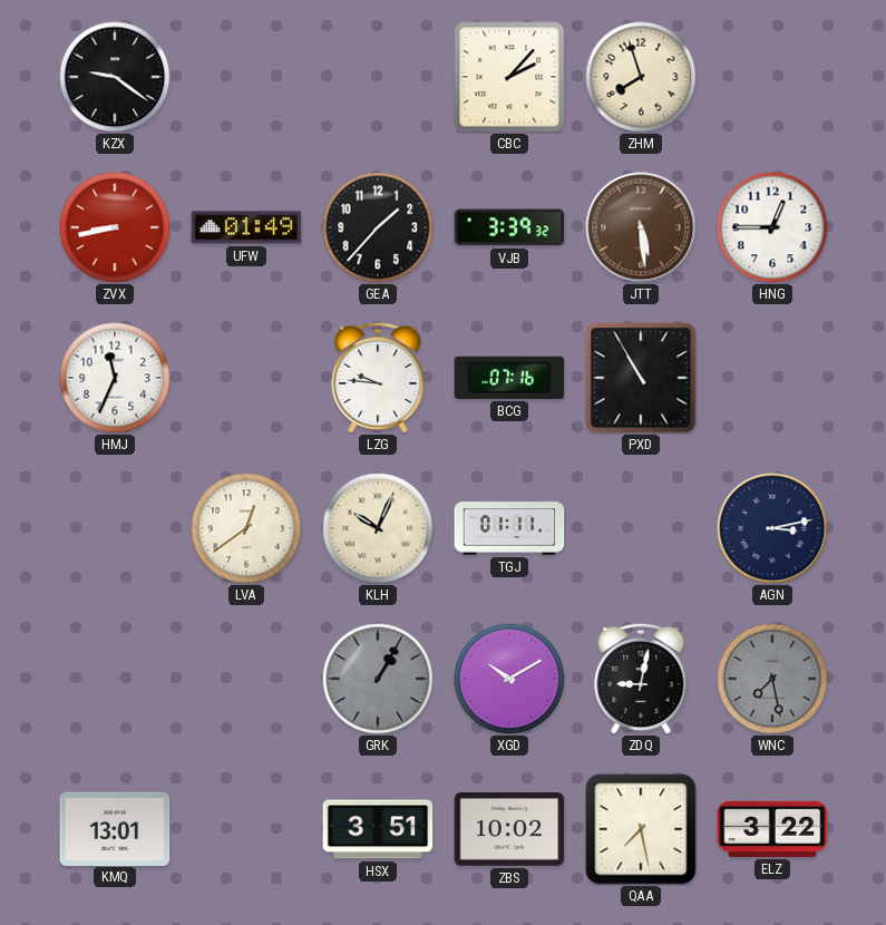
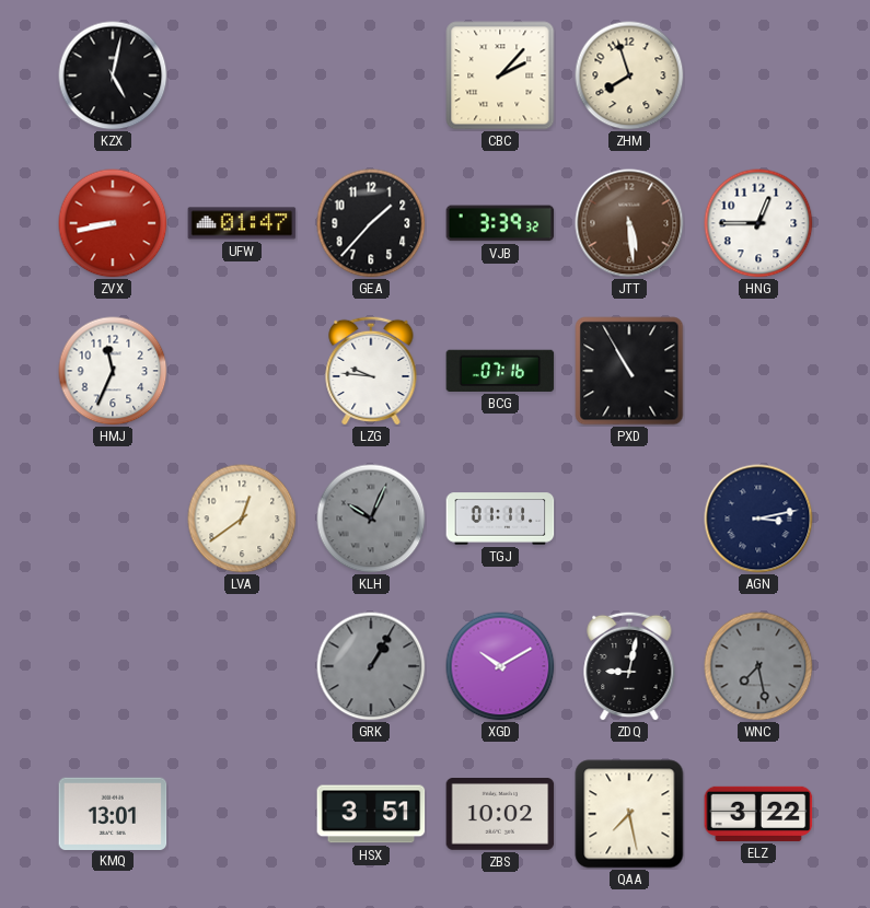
KZX: 9:21 -> 5:02
UFW: 01:49 -> 01:47
KLH dial: cream -> grey
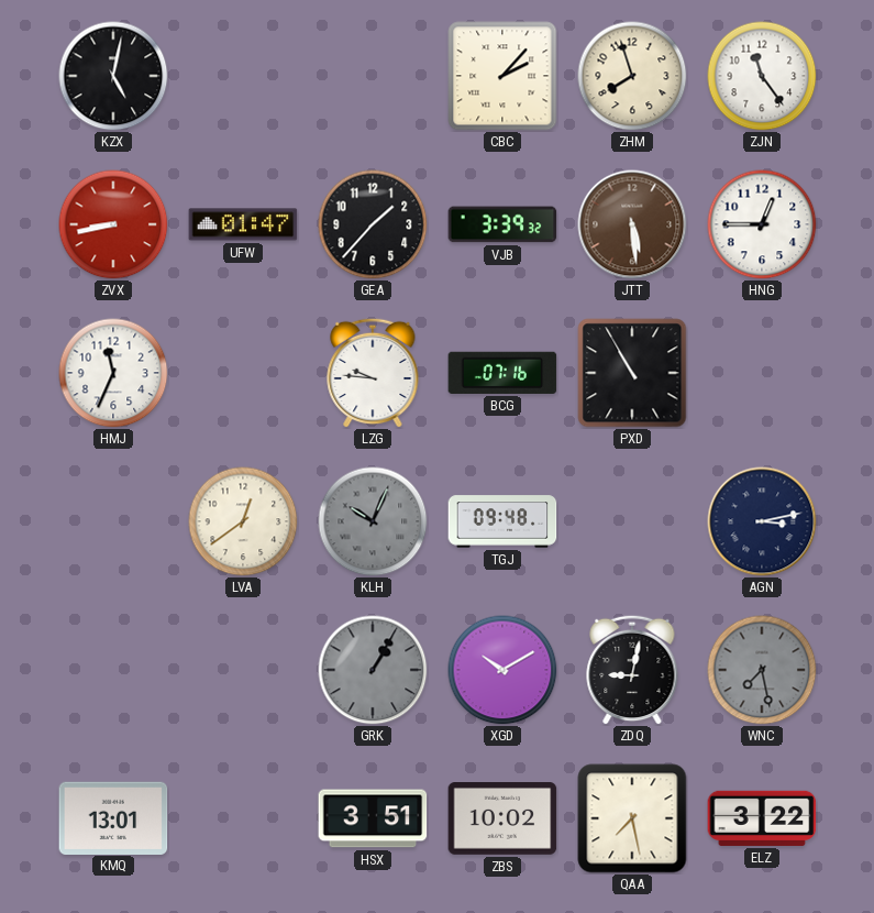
ZJN: none -> 11:24
TGJ: 01:11 -> 09:48
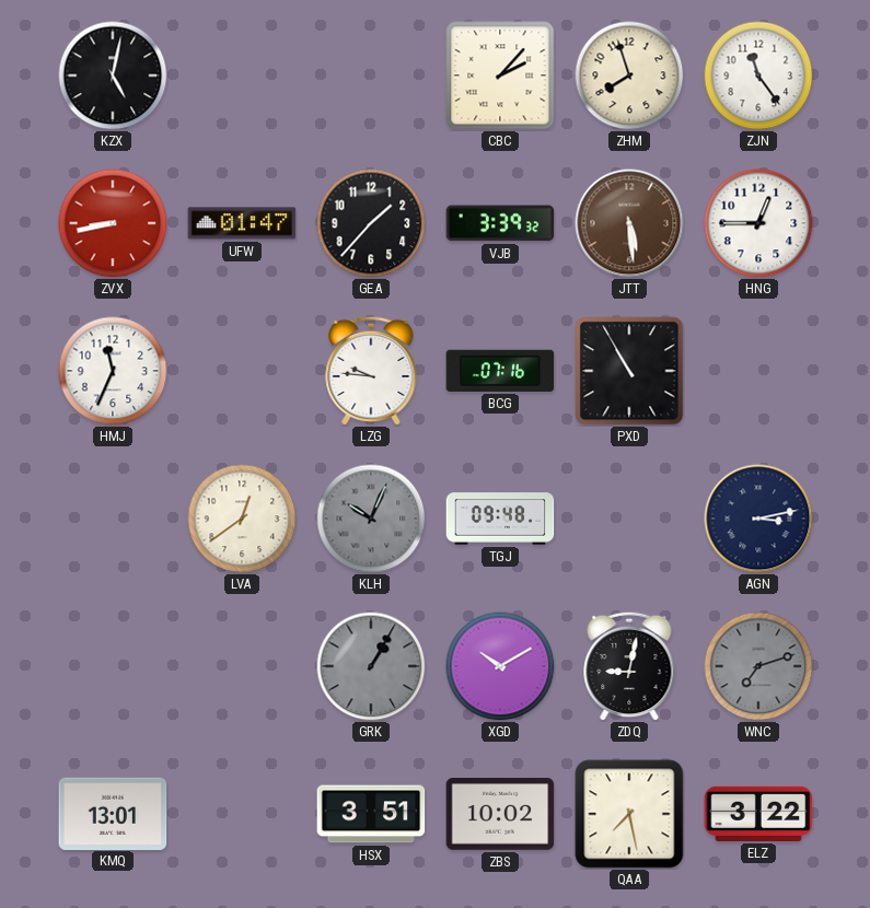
WNC: 7:28 -> 7:12
